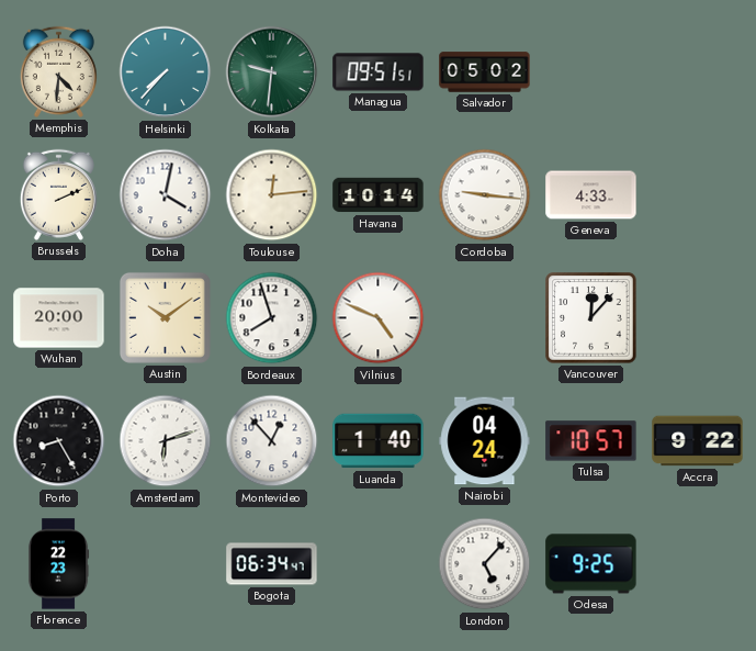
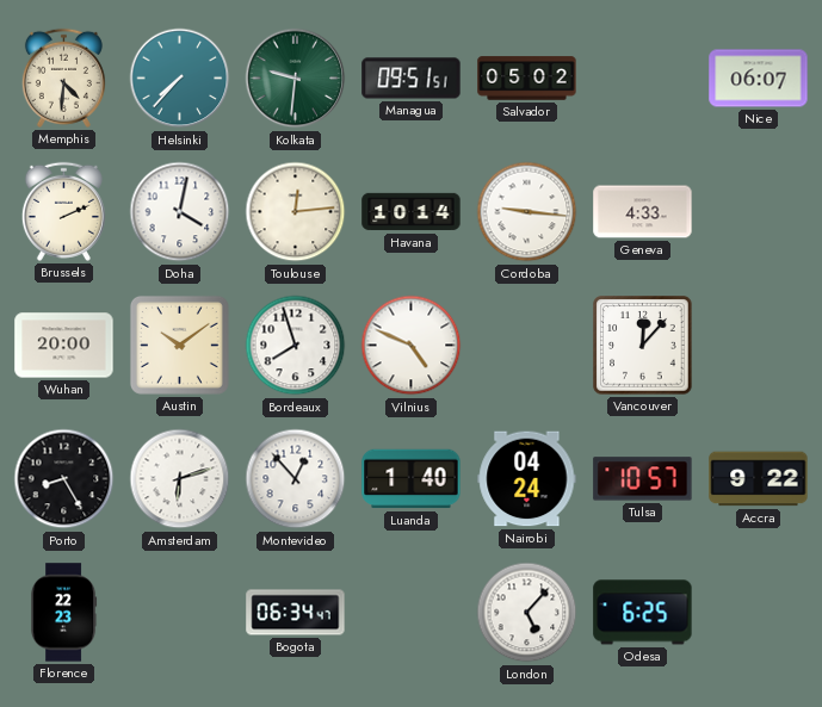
Nice: none -> 06:07
Odesa: 9:25 -> 6:25
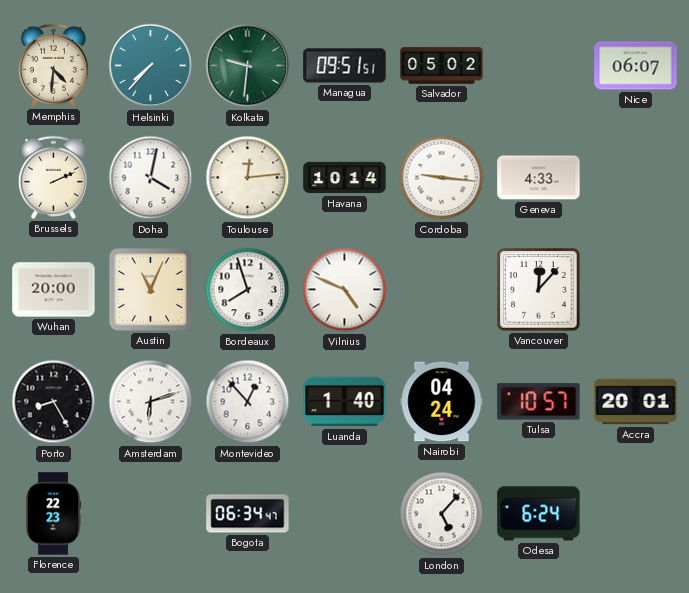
Austin: 10:09 -> 11:04
Accra: 9:22 -> 20:01
Odesa: 6:25 -> 6:24
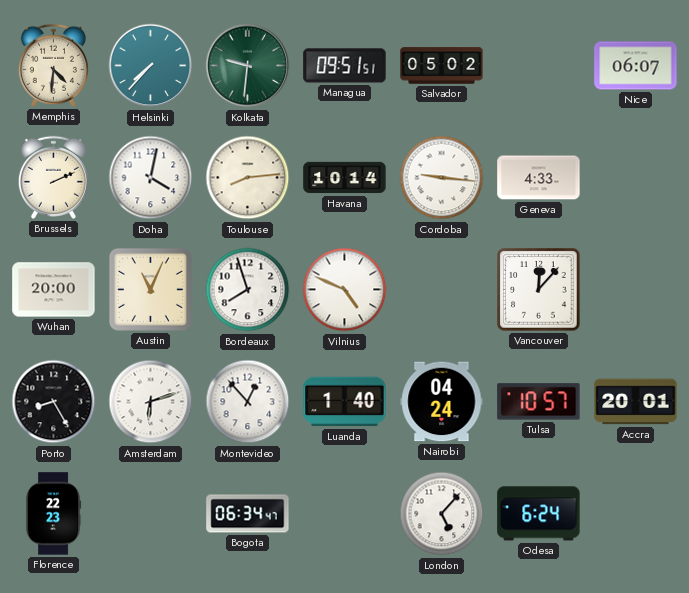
Toulouse: 12:14 -> 8:14
